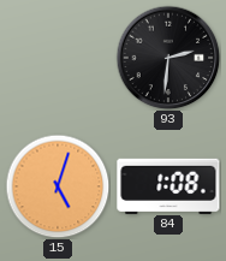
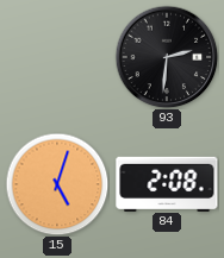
84: 1:08 -> 2:08
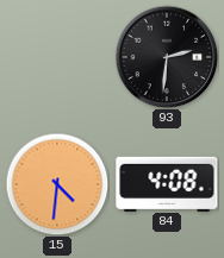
15: 5:03 -> 4:31
84: 2:08 -> 4:08
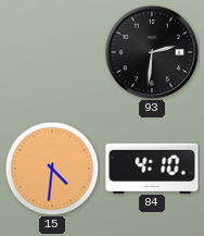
84: 4:08 -> 4:10
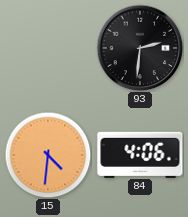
84: 4:10 -> 4:06
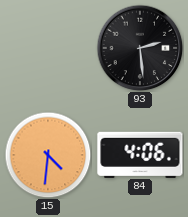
93: 2:31 -> 2:29
